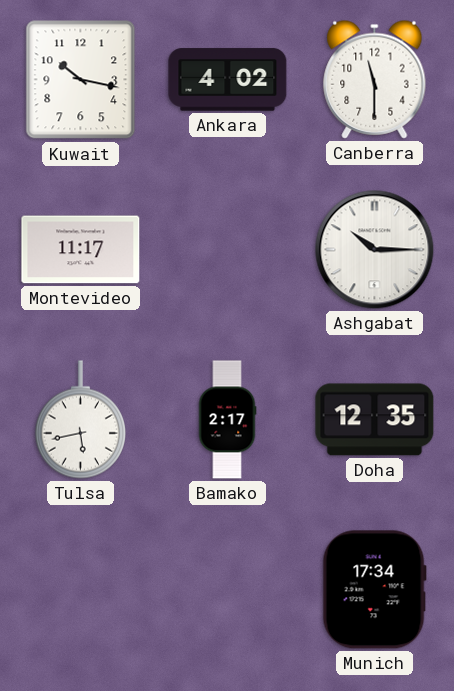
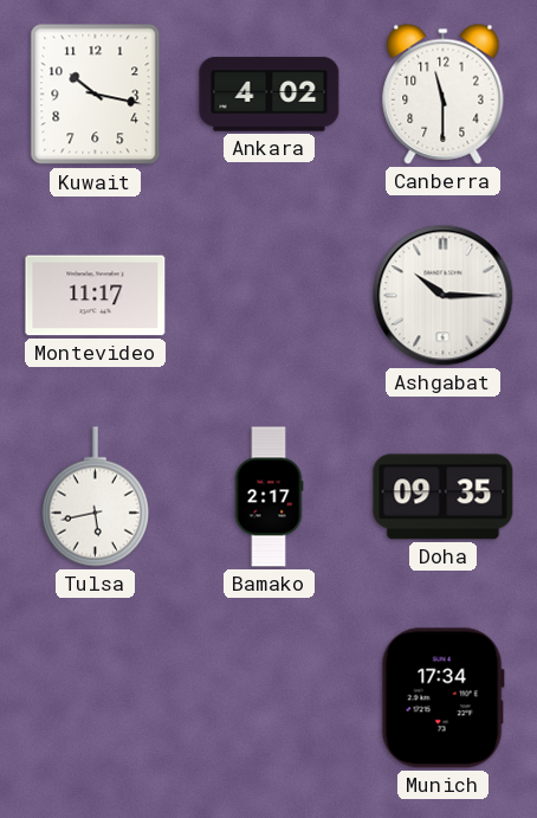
Doha: 12:35 -> 09:35
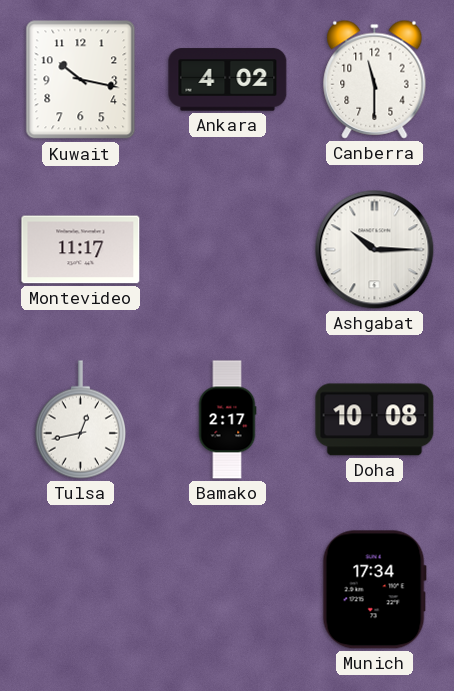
Tulsa: 5:43 -> 12:43
Doha: 09:35 -> 10:08
